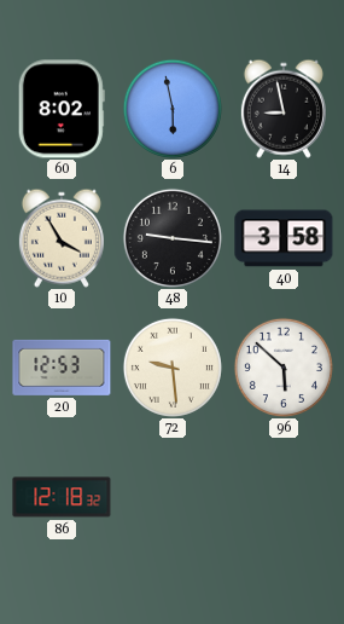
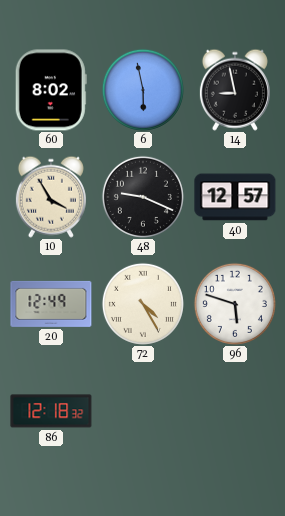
48: 9:16 -> 9:19
40: 3:58 -> 12:57
20: 12:53 -> 12:49
72: 9:29 -> 4:25
96: 5:52 -> 5:48
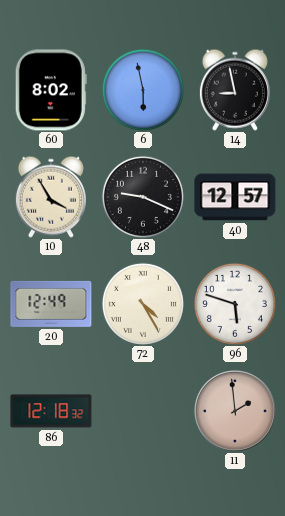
11: none -> 1:59
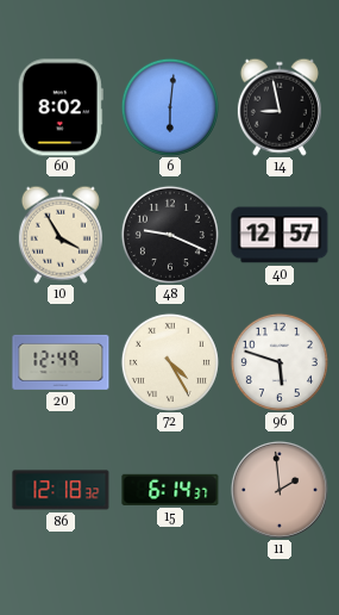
6: 5:58 -> 6:01
15: none -> 6:14
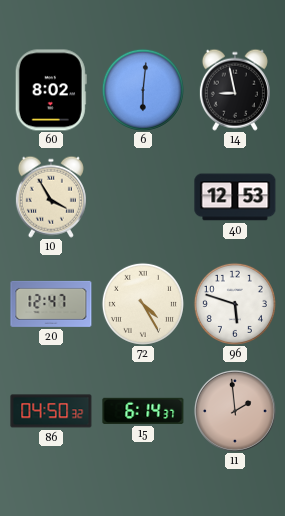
48: 9:19 -> none
40: 12:57 -> 12:53
20: 12:49 -> 12:47
86: 12:18 -> 04:50
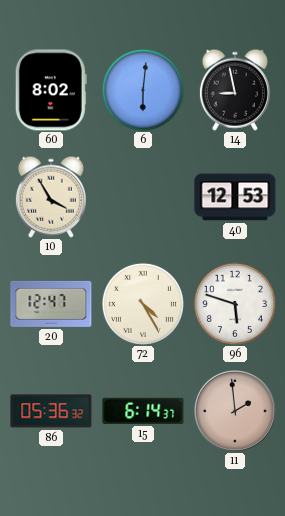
86: 04:50 -> 05:36
